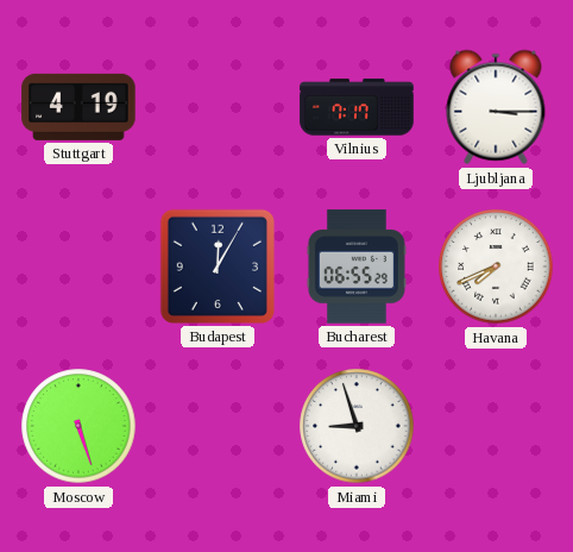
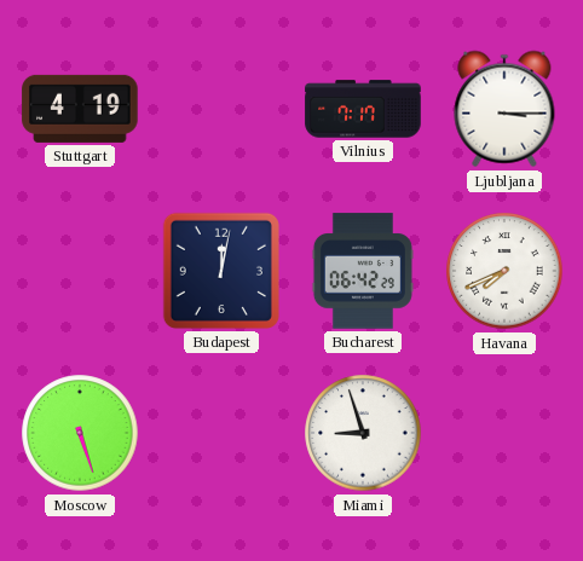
Budapest: 12:05 -> 12:02
Bucharest: 06:55 -> 06:42
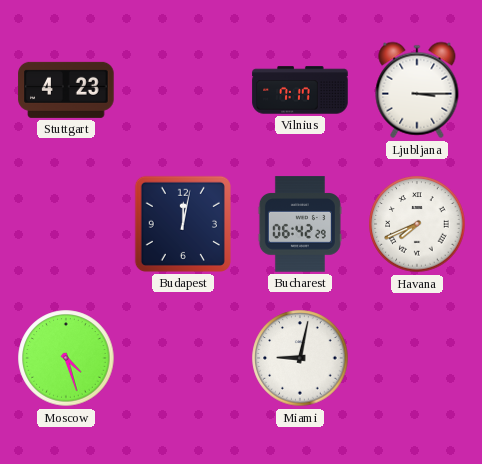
Stuttgart: 4:19 -> 4:23
Moscow: 5:27 -> 4:27
Miami: 8:57 -> 9:02
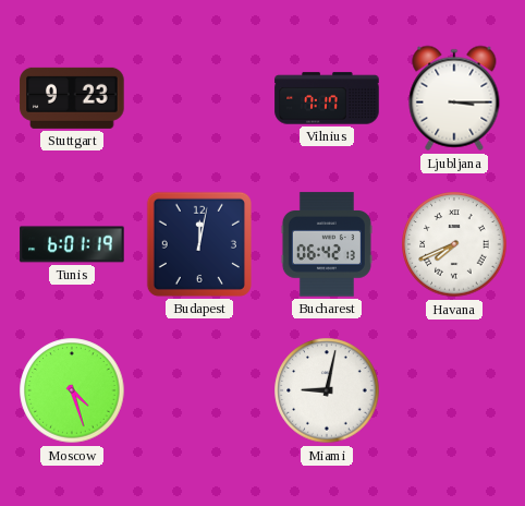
Stuttgart: 4:23 -> 9:23
Tunis: none -> 6:01
Bucharest: 06:42:29 -> 06:42:13
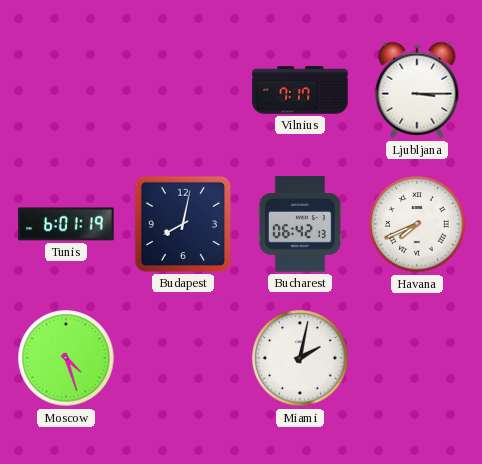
Stuttgart: 9:23 -> none
Budapest: 12:02 -> 8:02
Miami: 9:02 -> 2:02
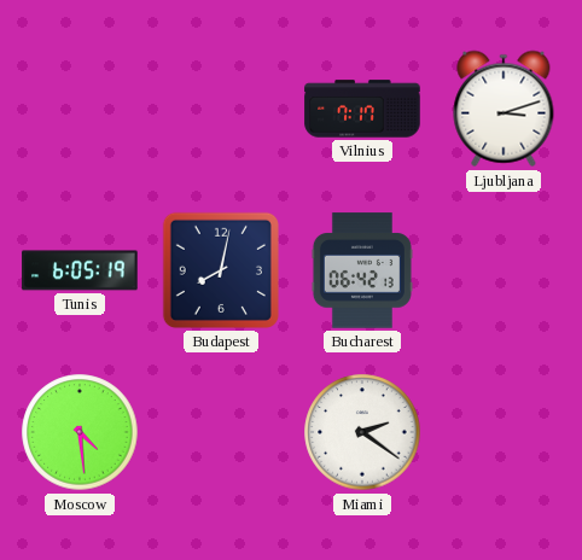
Ljubljana: 3:15 -> 3:12
Tunis: 6:01 -> 6:05
Havana: 7:41 -> none
Moscow: 4:27 -> 4:29
Miami: 2:02 -> 2:21
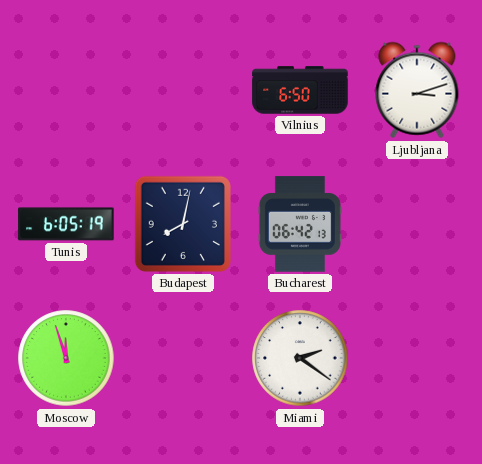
Vilnius: 7:17 -> 6:50
Moscow: 4:29 -> 11:57
